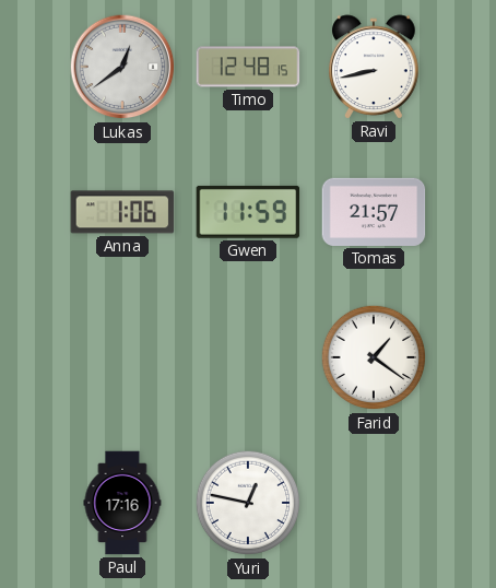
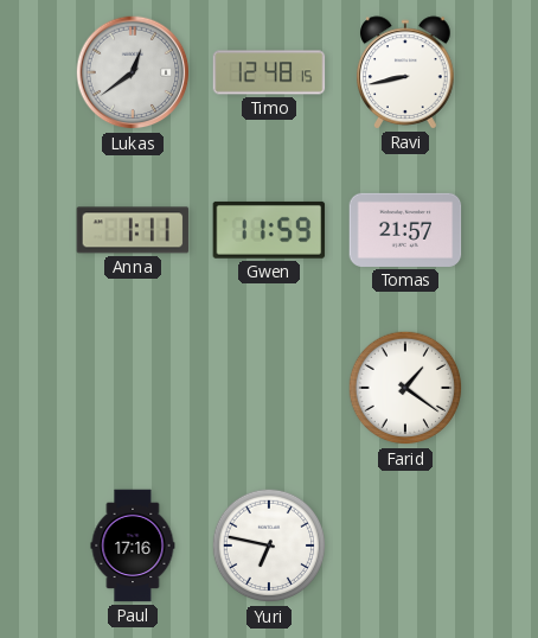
Anna: 1:06 -> 1:11
Yuri: 12:47 -> 6:47
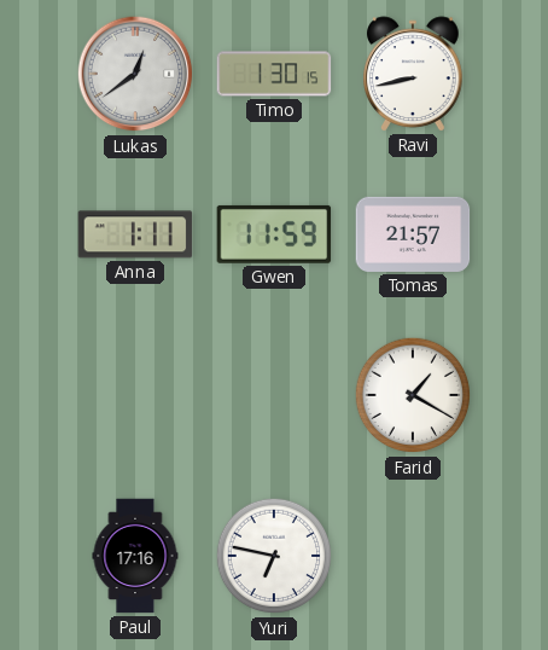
Timo: 12:48 -> 1:30
Farid: 1:21 -> 1:20
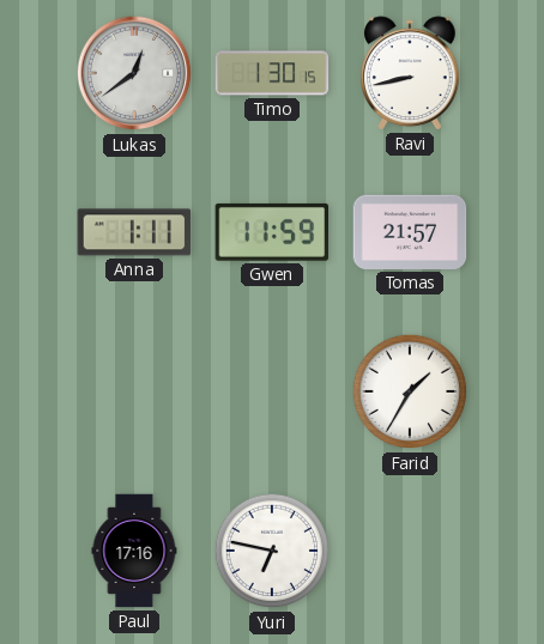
Farid: 1:20 -> 1:35
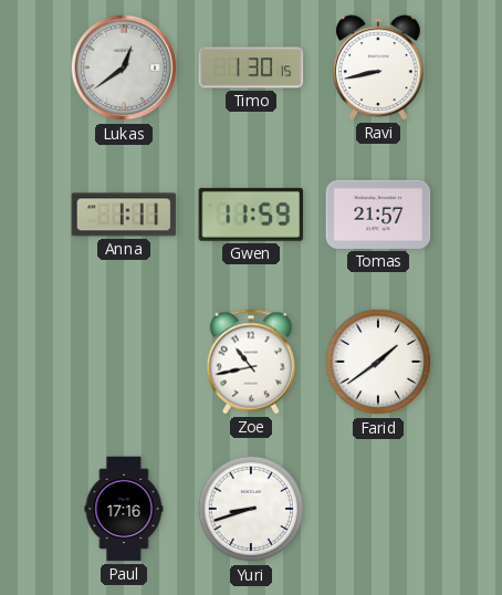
Zoe: none -> 10:43
Farid: 1:35 -> 1:39
Yuri: 6:47 -> 8:42
